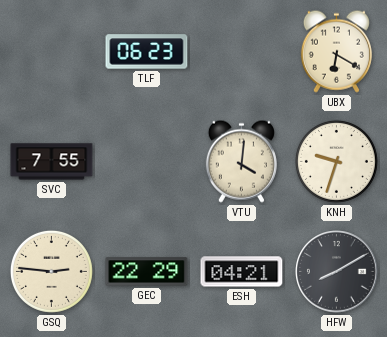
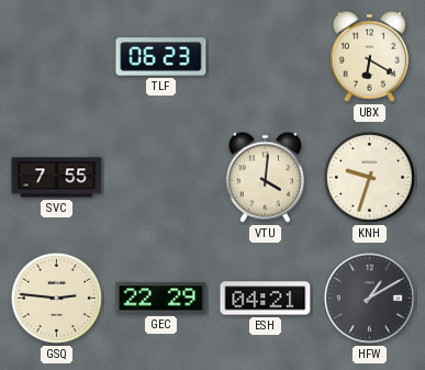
HFW: 8:10 -> 1:10
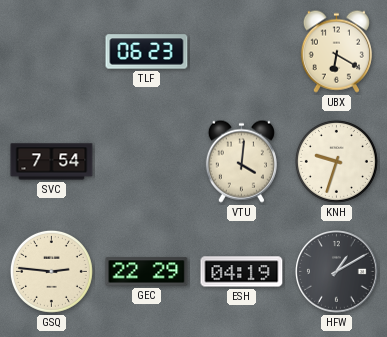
SVC: 7:55 -> 7:54
ESH: 04:21 -> 04:19
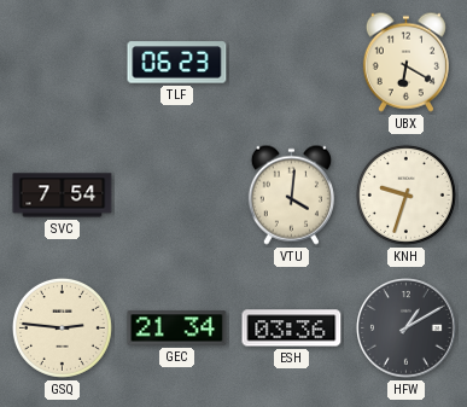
GEC: 22:29 -> 21:34
ESH: 04:19 -> 03:36
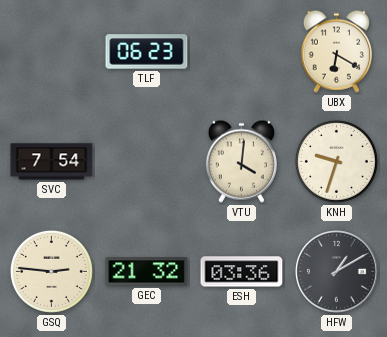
GEC: 21:34 -> 21:32
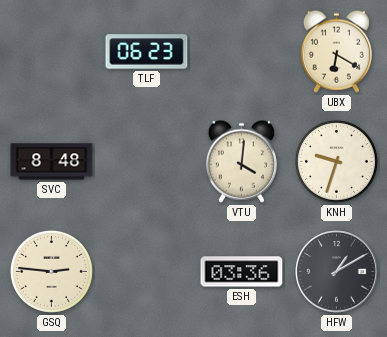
SVC: 7:54 -> 8:48
GEC: 21:32 -> none
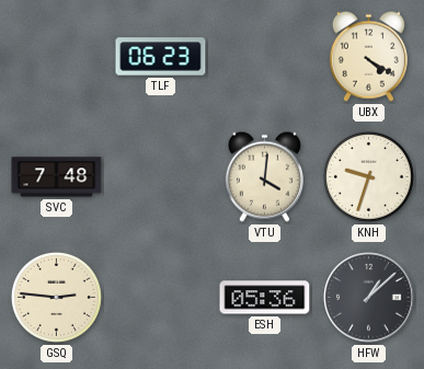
UBX: 6:20 -> 4:20
SVC: 8:48 -> 7:48
ESH: 03:36 -> 05:36
HFW: 1:10 -> 1:08
